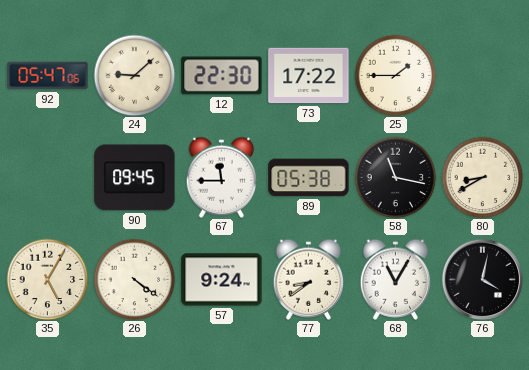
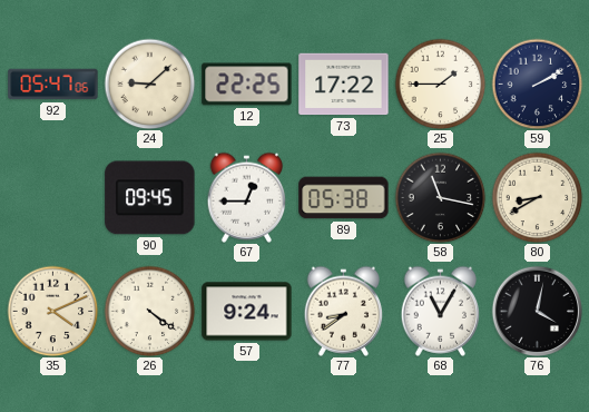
12: 22:30 -> 22:25
59: none -> 2:10
67: 11:45 -> 12:45
35: 5:05 -> 4:11
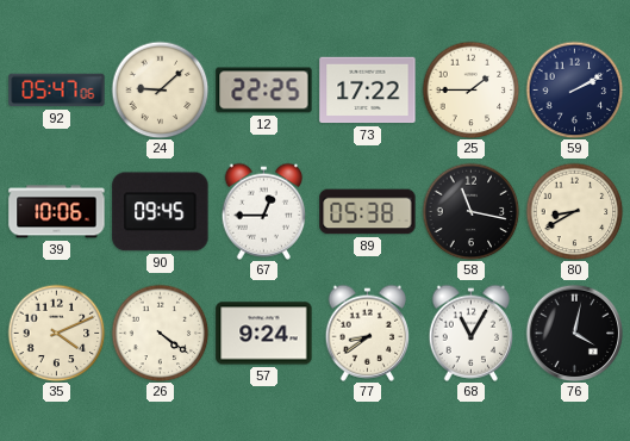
39: none -> 10:06
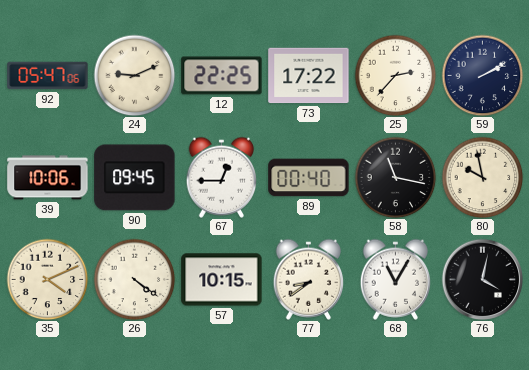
24: 9:08 -> 9:11
25: 1:45 -> 2:37
89: 05:38 -> 00:40
80: 8:40 -> 9:58
57: 9:24 -> 10:15
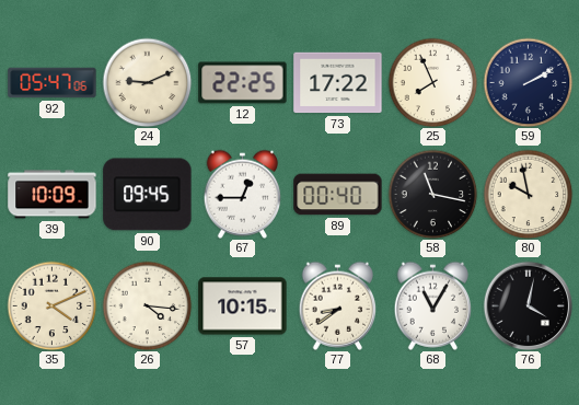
25: 2:37 -> 7:56
39: 10:06 -> 10:09
26: 4:21 -> 4:16
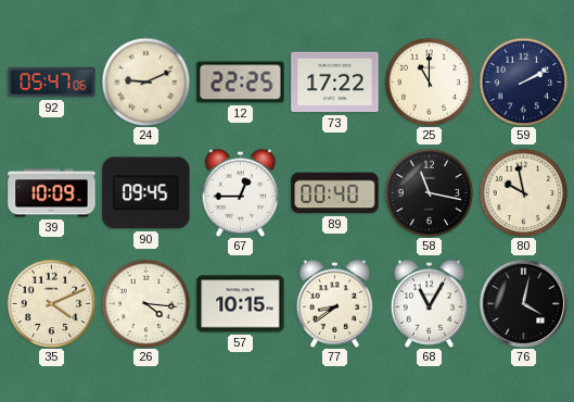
25: 7:56 -> 11:00
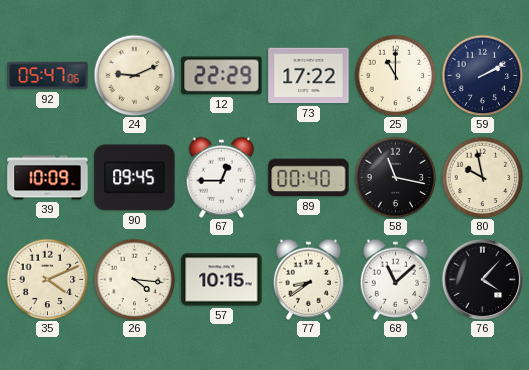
12: 22:25 -> 22:29
68: 11:05 -> 11:08
76: 4:02 -> 4:07
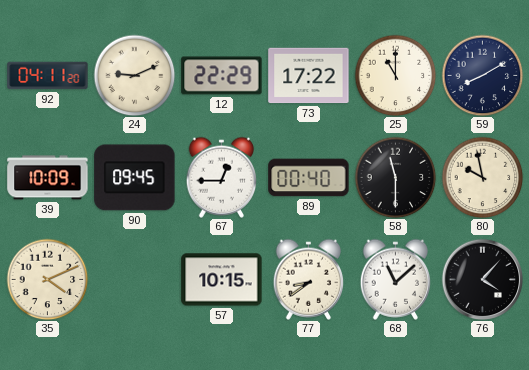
92: 05:47 -> 04:11
59: 2:10 -> 8:10
58: 11:17 -> 11:30
26: 4:16 -> none
